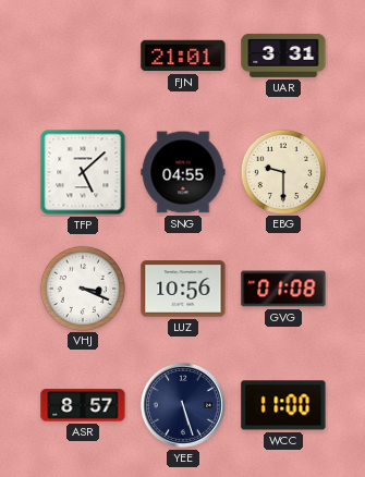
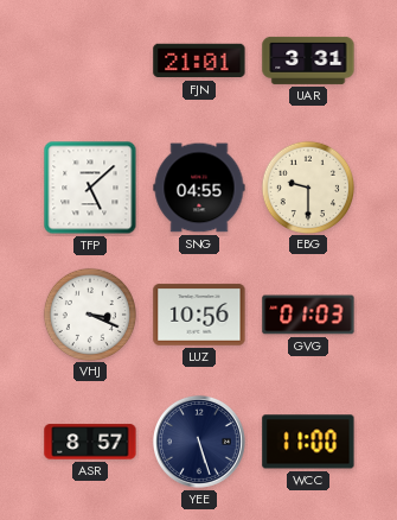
GVG: 01:08 -> 01:03
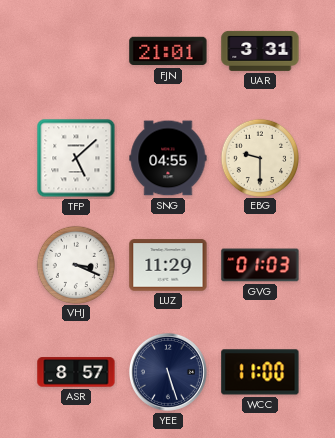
LUZ: 10:56 -> 11:29
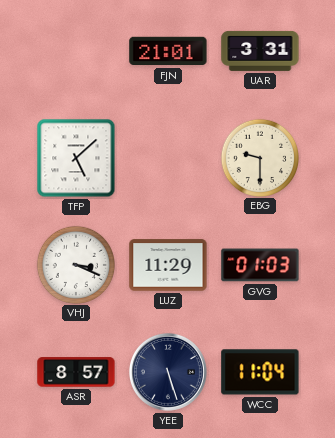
SNG: 04:55 -> none
WCC: 11:00 -> 11:04
